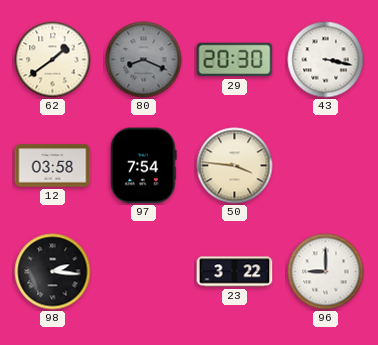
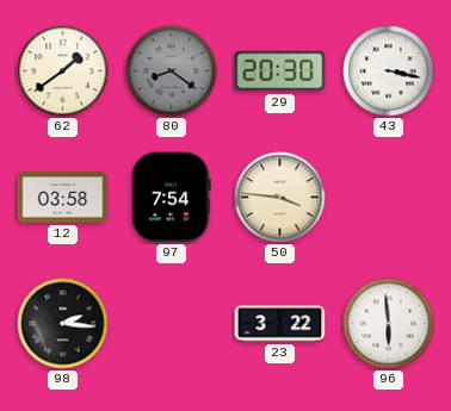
80: 8:19 -> 8:21
96: 9:00 -> 5:59
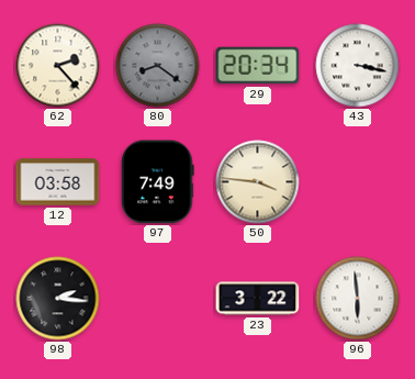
62: 1:39 -> 2:23
29: 20:30 -> 20:34
97: 7:54 -> 7:49
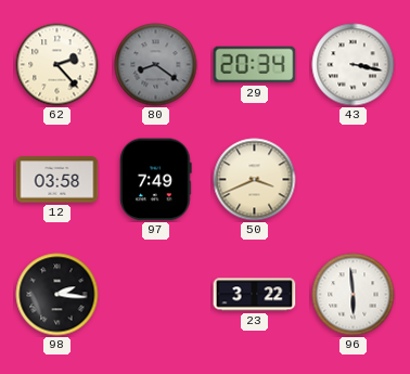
50: 3:46 -> 3:41
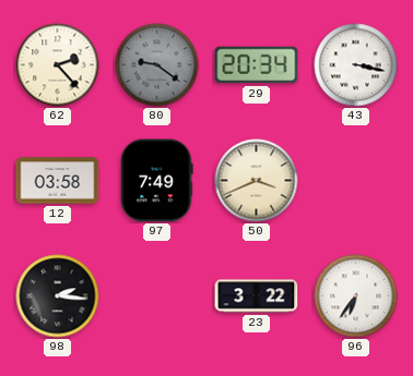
80: 8:21 -> 9:21
96: 5:59 -> 6:36
